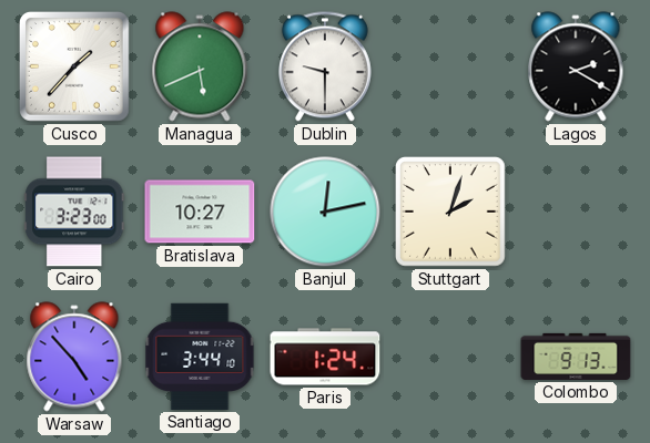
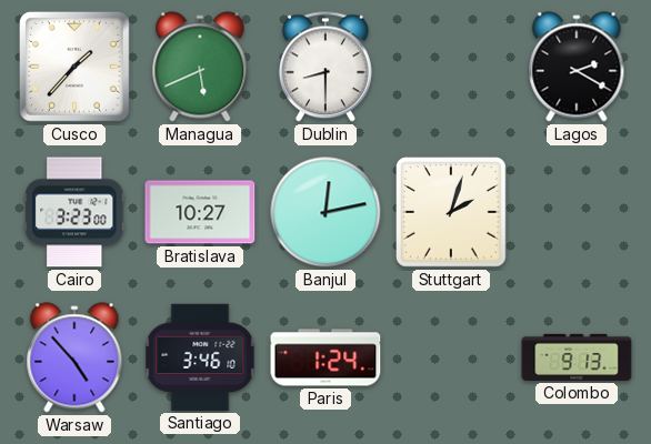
Dublin: 9:30 -> 8:30
Santiago: 3:44 -> 3:46
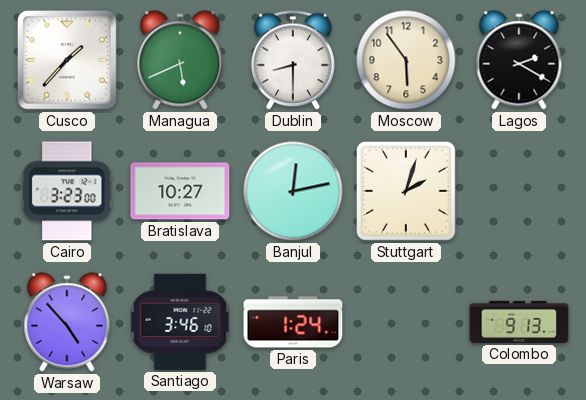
Moscow: none -> 5:54
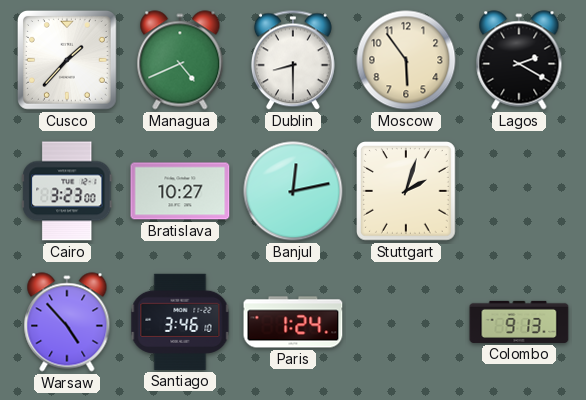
Managua: 5:41 -> 4:41
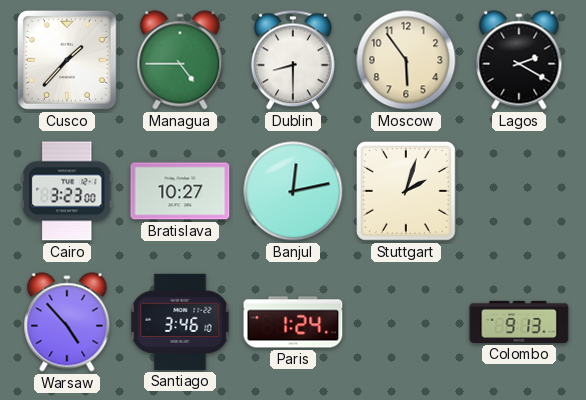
Managua: 4:41 -> 4:45
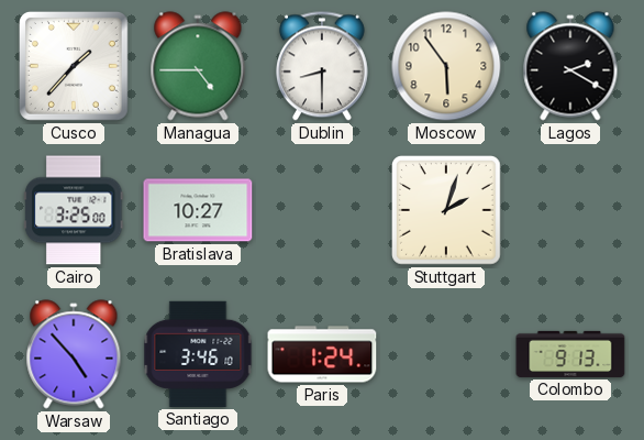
Cairo: 3:23 -> 3:25
Banjul: 12:13 -> none
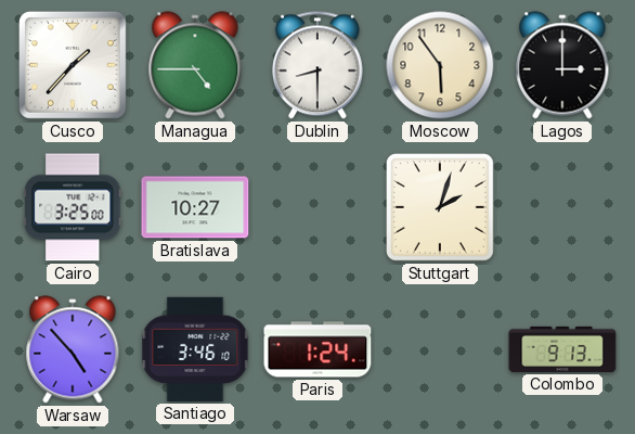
Lagos: 2:20 -> 3:00
